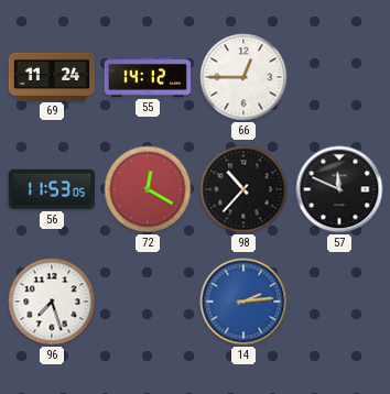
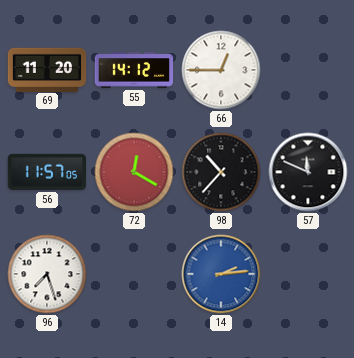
69: 11:24 -> 11:20
56: 11:53 -> 11:57
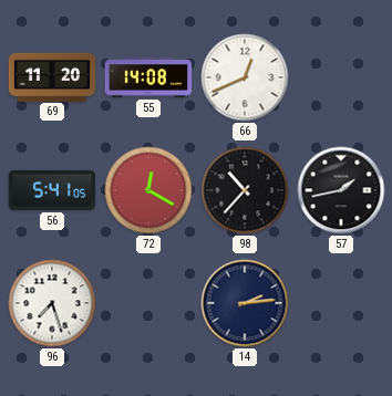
55: 14:12 -> 14:08
66: 12:45 -> 12:41
56: 11:57 -> 5:41
57: 11:49 -> 1:43
14 dial: blue -> navy
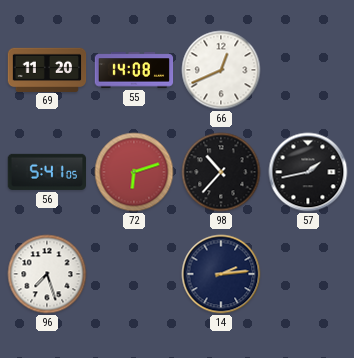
72: 12:20 -> 6:12
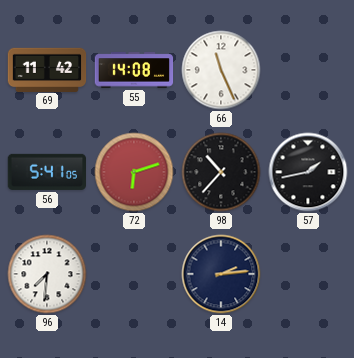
69: 11:20 -> 11:42
66: 12:41 -> 11:26
96: 7:27 -> 7:31
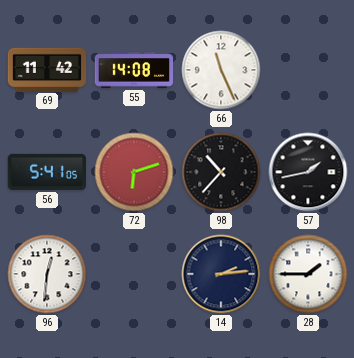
96: 7:31 -> 12:31
28: none -> 1:45
